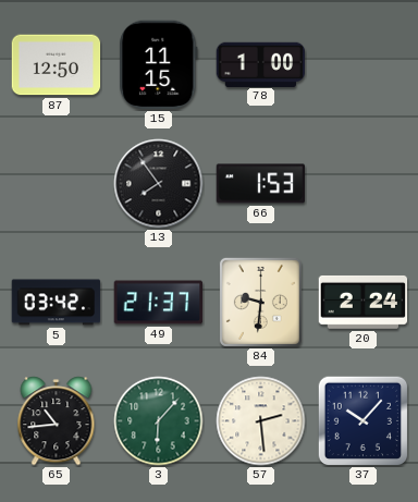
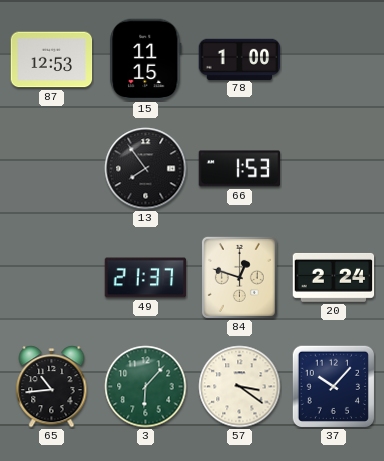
87: 12:50 -> 12:53
5: 03:42 -> none
84: 9:31 -> 12:48
57: 2:29 -> 3:21
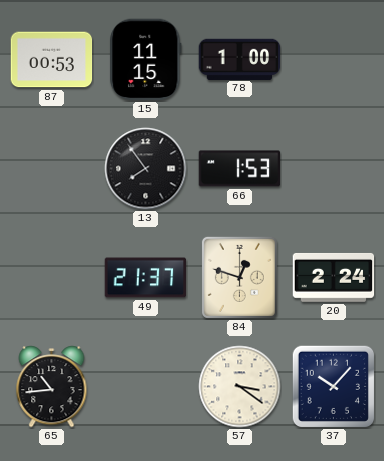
87: 12:53 -> 00:53
3: 6:07 -> none
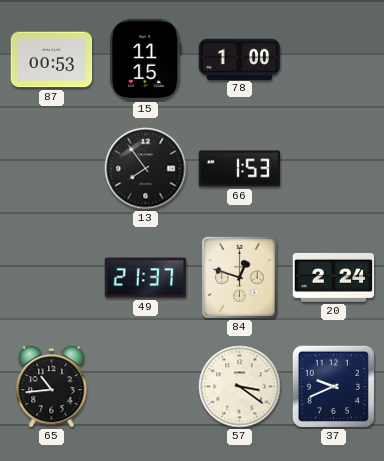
37: 10:07 -> 9:41
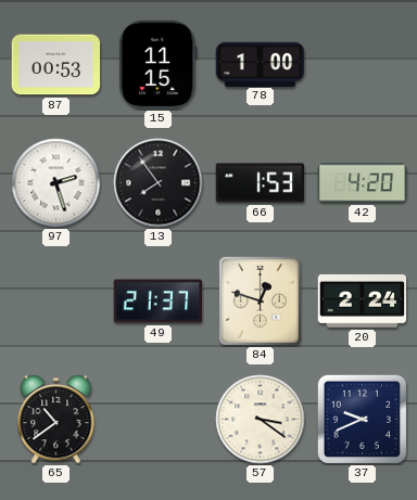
97: none -> 2:27
42: none -> 4:20
65: 10:44 -> 10:39
